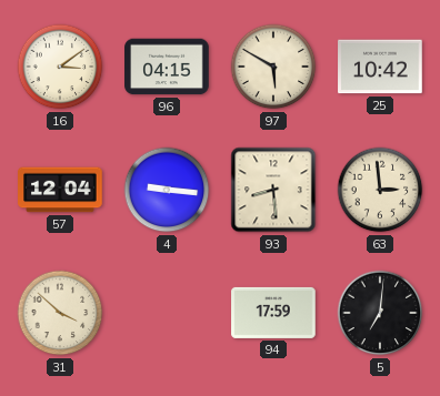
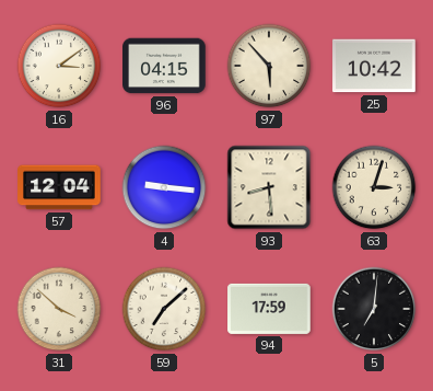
97: 5:50 -> 5:53
63: 2:59 -> 3:03
59: none -> 7:08
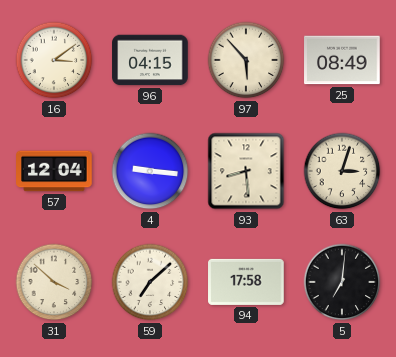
25: 10:42 -> 08:49
94: 17:59 -> 17:58
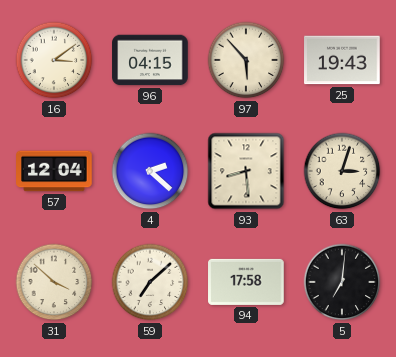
25: 08:49 -> 19:43
4: 9:16 -> 2:22
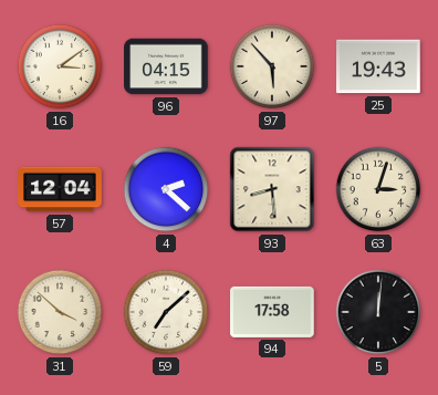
5: 7:01 -> 12:01
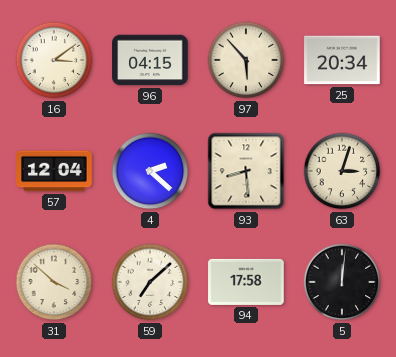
25: 19:43 -> 20:34
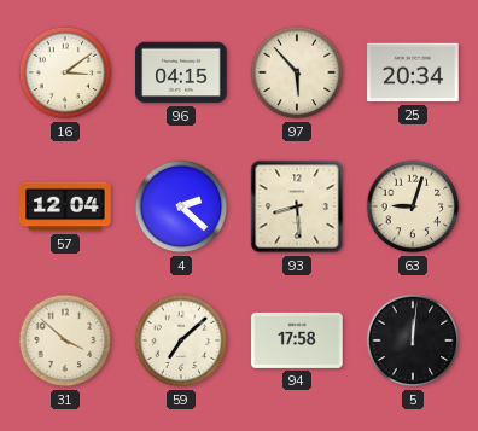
63: 3:03 -> 9:03
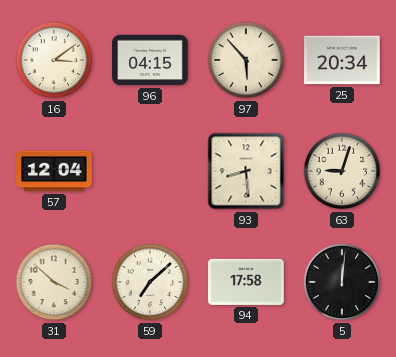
4: 2:22 -> none
